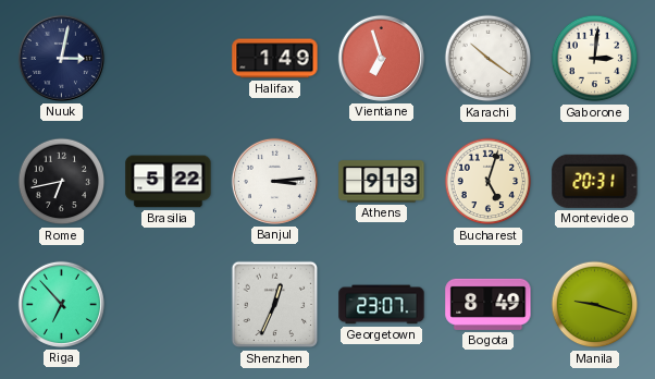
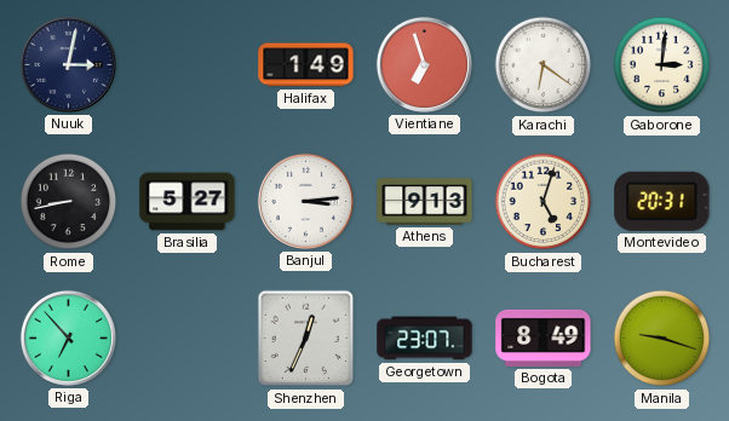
Karachi: 10:21 -> 6:21
Rome: 6:43 -> 8:43
Brasilia: 5:22 -> 5:27
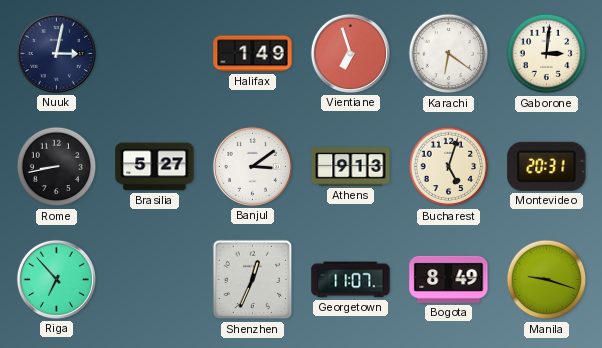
Banjul: 3:14 -> 3:09
Georgetown: 23:07 -> 11:07
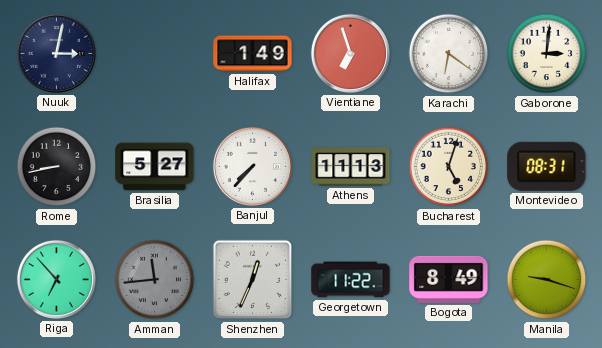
Banjul: 3:09 -> 7:37
Athens: 9:13 -> 11:13
Montevideo: 20:31 -> 08:31
Amman: none -> 11:44
Georgetown: 11:07 -> 11:22
